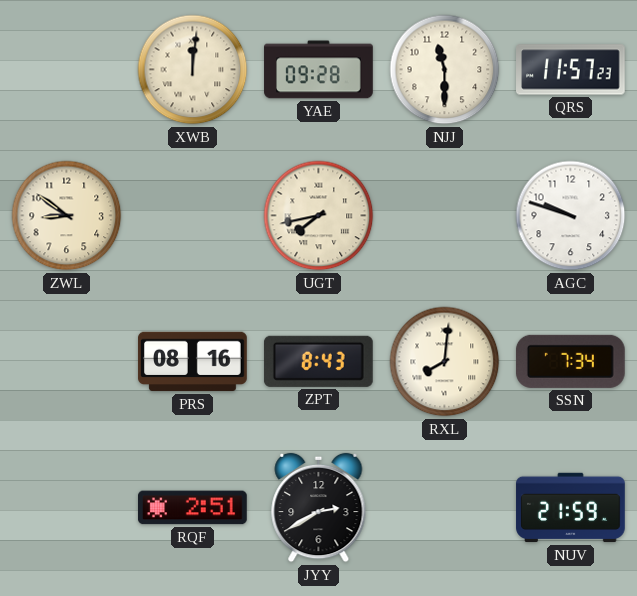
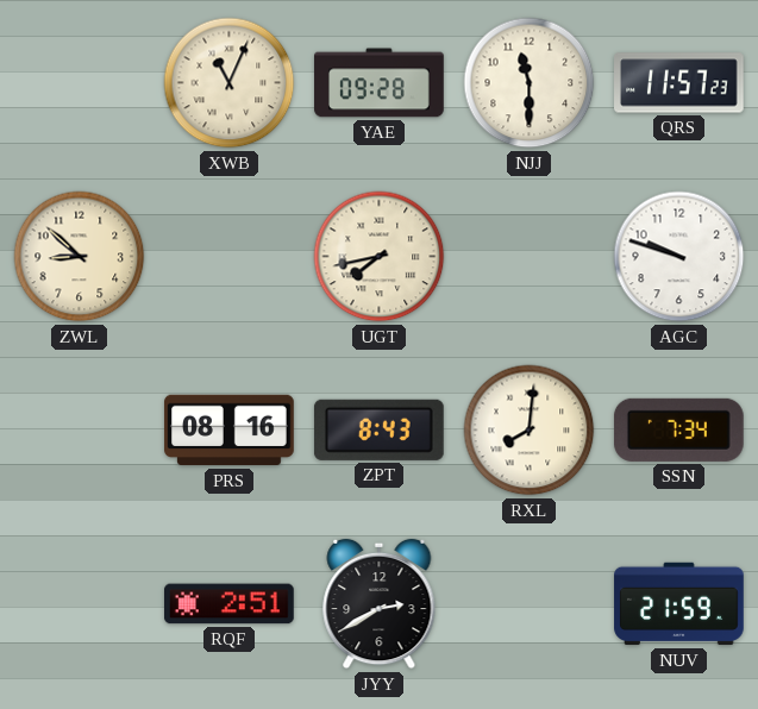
XWB: 12:01 -> 11:04
ZWL: 8:51 -> 8:52
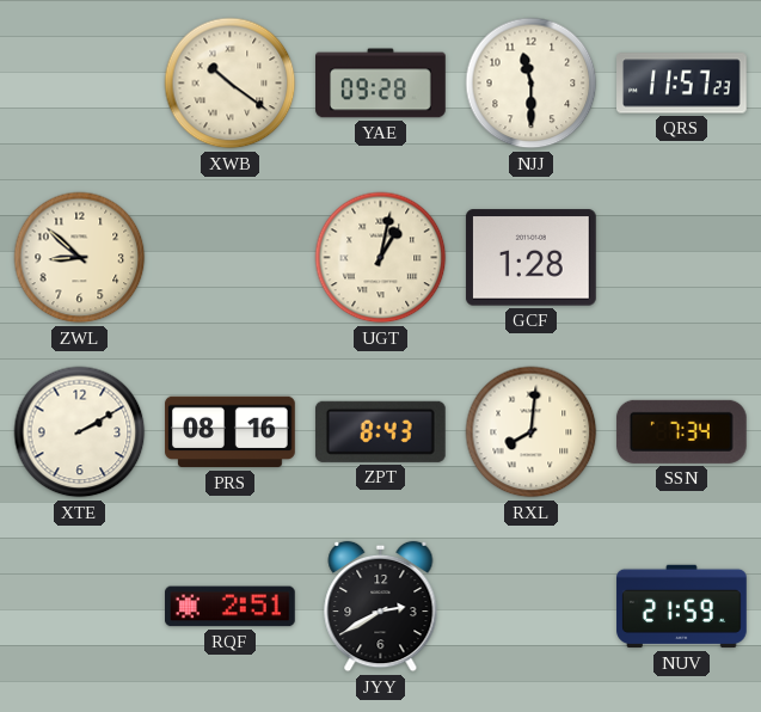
XWB: 11:04 -> 10:21
UGT: 7:43 -> 1:02
GCF: none -> 1:28
AGC: 9:48 -> none
XTE: none -> 2:10
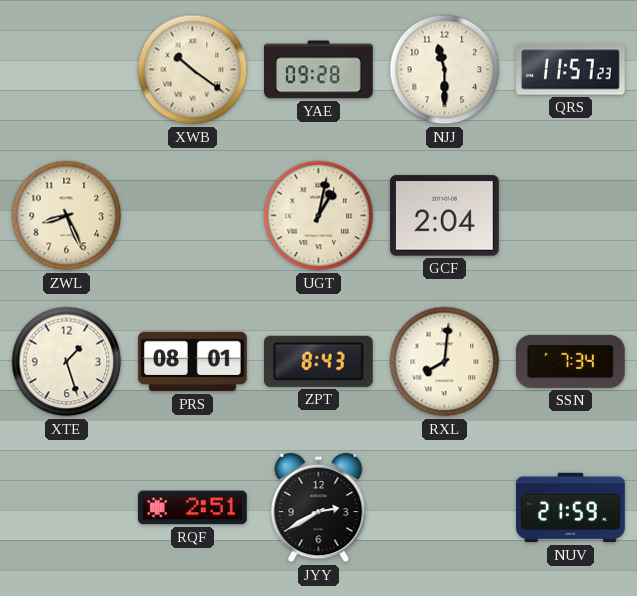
ZWL: 8:52 -> 8:26
GCF: 1:28 -> 2:04
XTE: 2:10 -> 1:27
PRS: 08:16 -> 08:01
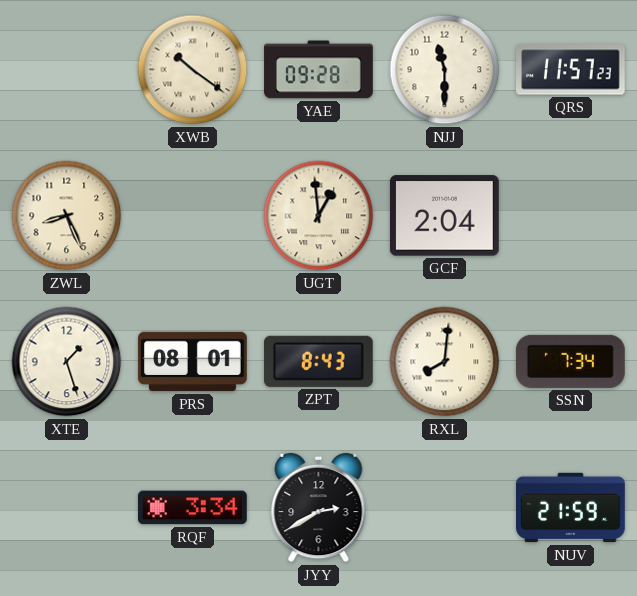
UGT: 1:02 -> 12:59
RQF: 2:51 -> 3:34
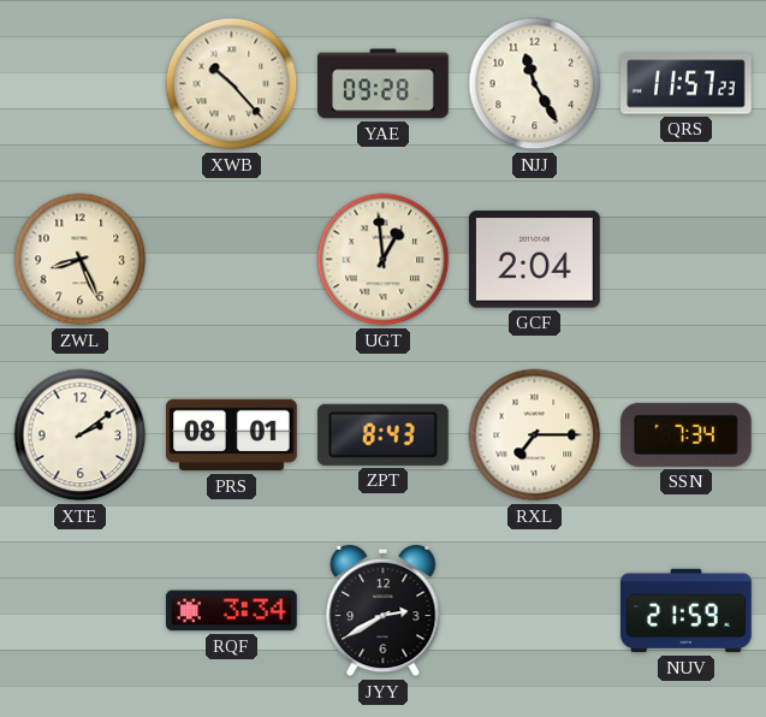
XWB: 10:21 -> 10:23
NJJ: 11:30 -> 11:25
XTE: 1:27 -> 2:09
RXL: 8:01 -> 7:15
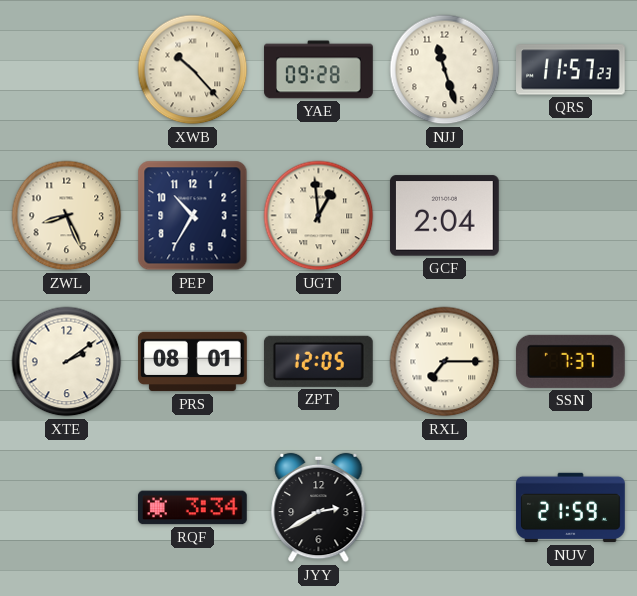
NJJ: 11:25 -> 11:27
PEP: none -> 10:35
ZPT: 8:43 -> 12:05
SSN: 7:34 -> 7:37
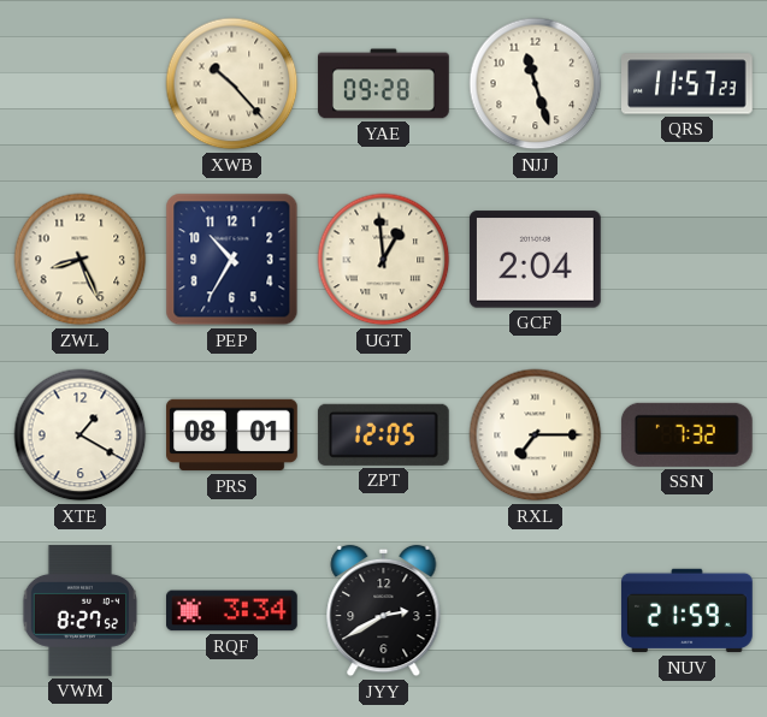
XTE: 2:09 -> 1:20
SSN: 7:37 -> 7:32
VWM: none -> 8:27
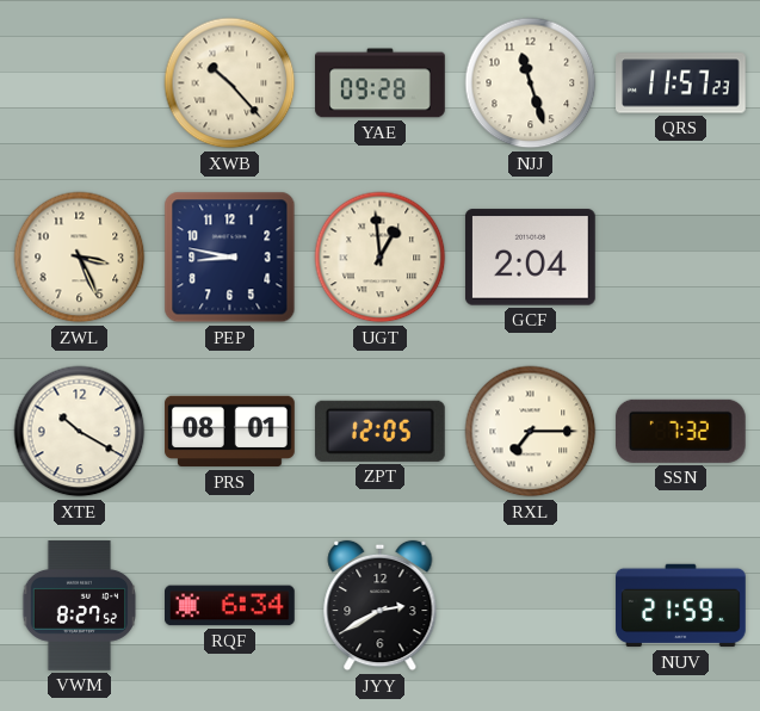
ZWL: 8:26 -> 3:26
PEP: 10:35 -> 8:47
XTE: 1:20 -> 10:20
RQF: 3:34 -> 6:34
